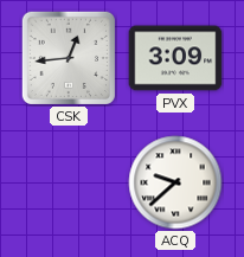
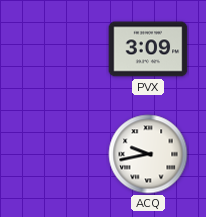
CSK: 12:44 -> none
ACQ: 9:38 -> 9:43
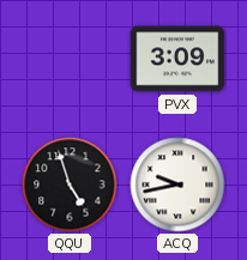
QQU: none -> 4:57
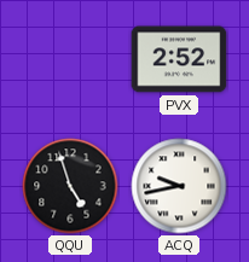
PVX: 3:09 -> 2:52
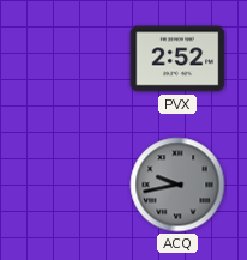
QQU: 4:57 -> none
ACQ dial: white -> grey
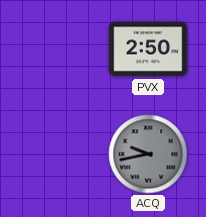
PVX: 2:52 -> 2:50
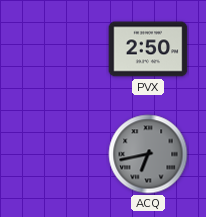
ACQ: 9:43 -> 6:43
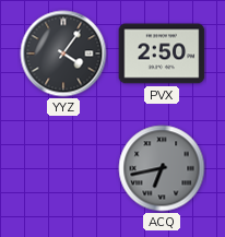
YYZ: none -> 4:06
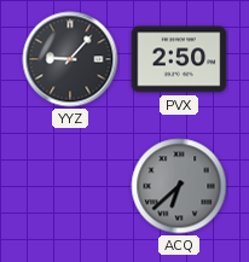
YYZ: 4:06 -> 9:07
ACQ: 6:43 -> 6:38
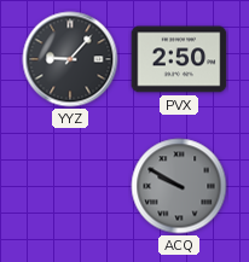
ACQ: 6:38 -> 9:50
